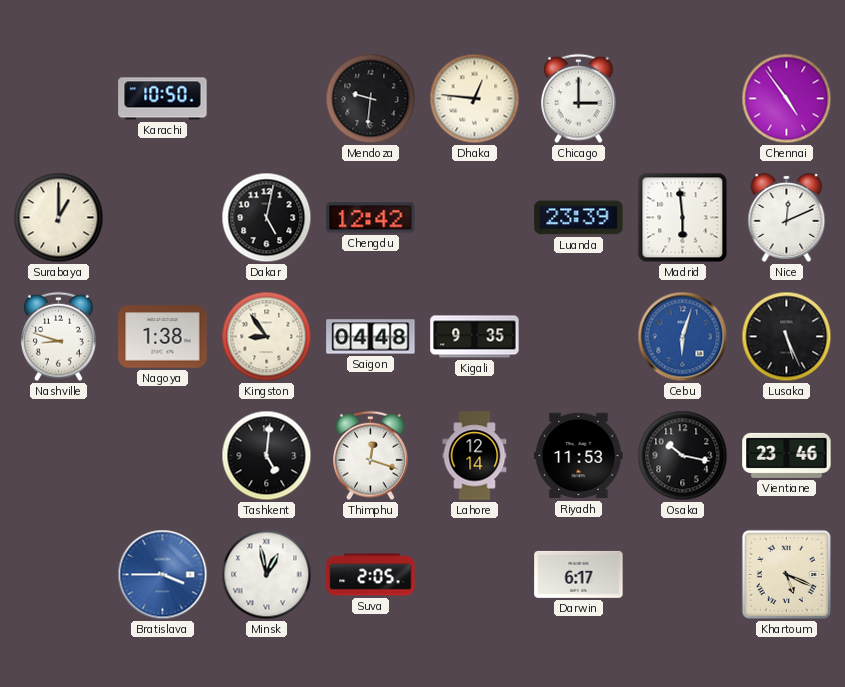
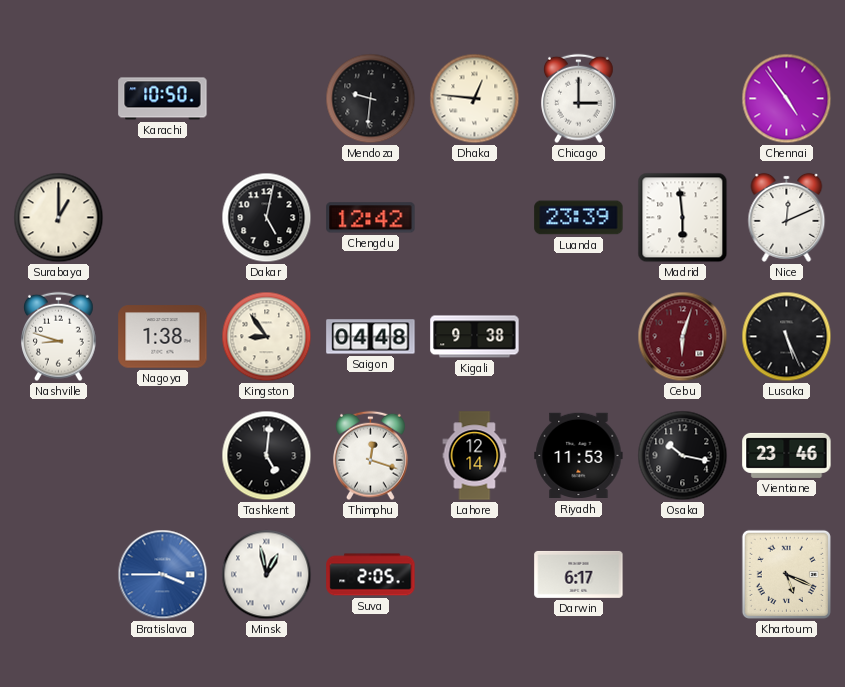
Kigali: 9:35 -> 9:38
Cebu dial: blue -> burgundy
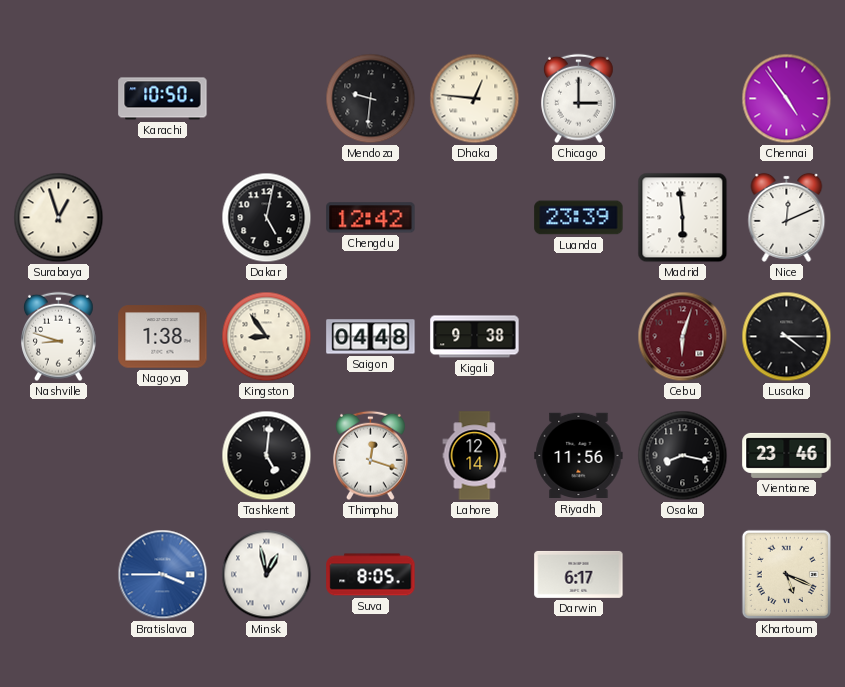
Surabaya: 1:00 -> 12:57
Lusaka: 5:26 -> 4:15
Riyadh: 11:53 -> 11:56
Osaka: 10:17 -> 8:17
Suva: 2:05 -> 8:05
